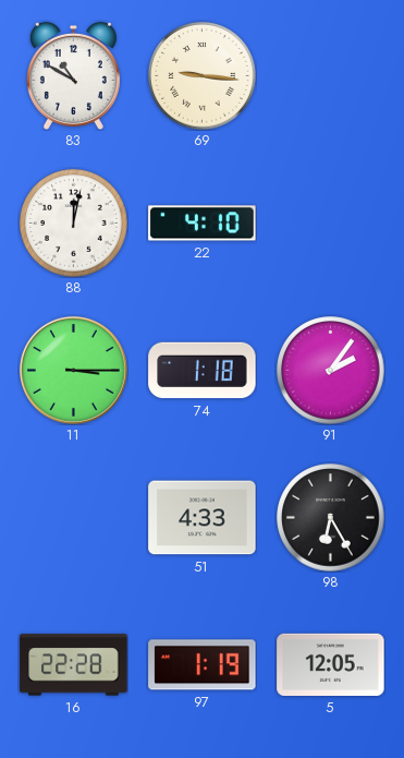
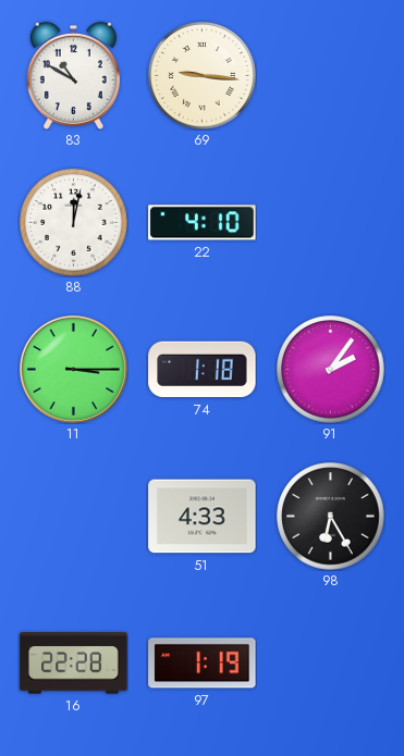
5: 12:05 -> none
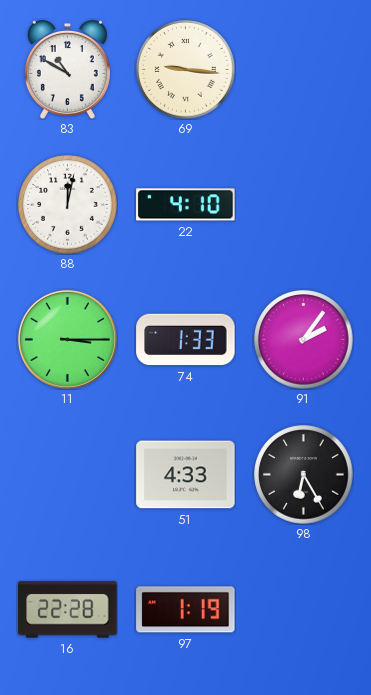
74: 1:18 -> 1:33
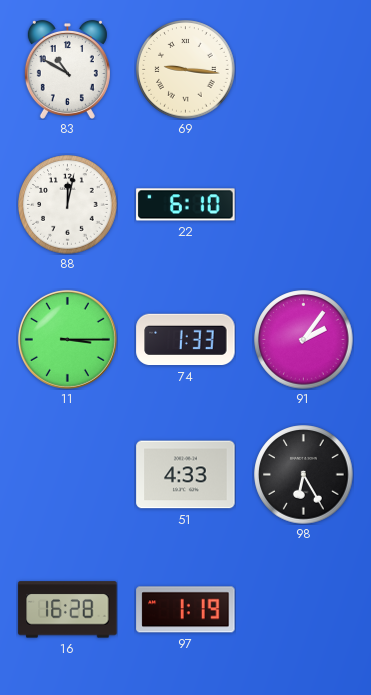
22: 4:10 -> 6:10
16: 22:28 -> 16:28
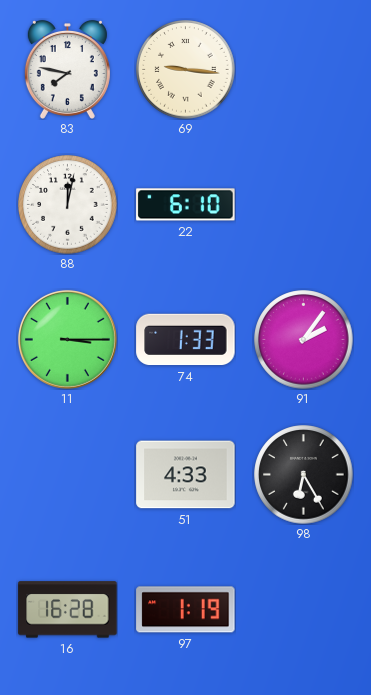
83: 10:50 -> 7:47
